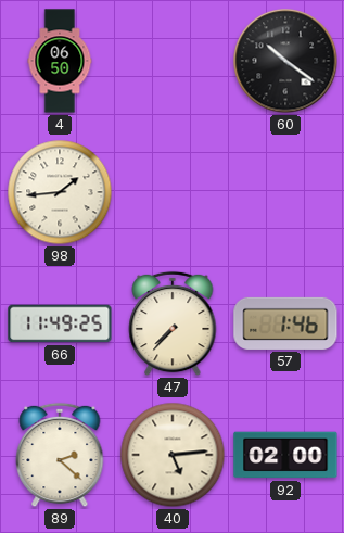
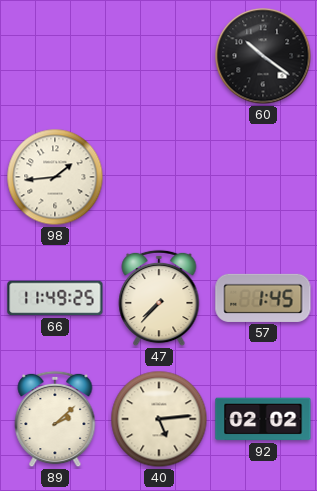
4: 06:50 -> none
57: 1:46 -> 1:45
89: 2:22 -> 2:08
92: 02:00 -> 02:02
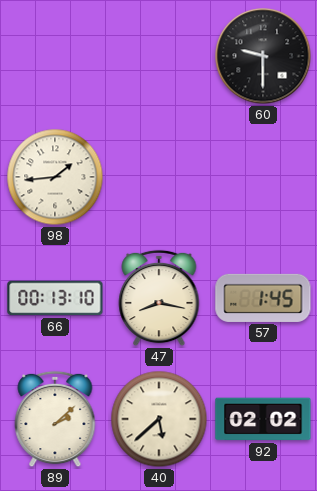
60: 10:21 -> 9:30
66: 11:49 -> 00:13
47: 7:37 -> 8:17
40: 5:14 -> 5:38
